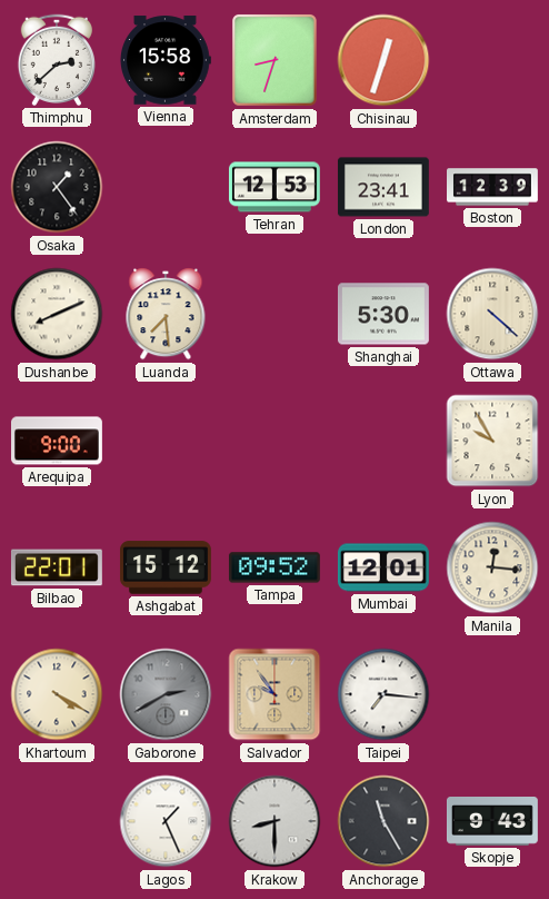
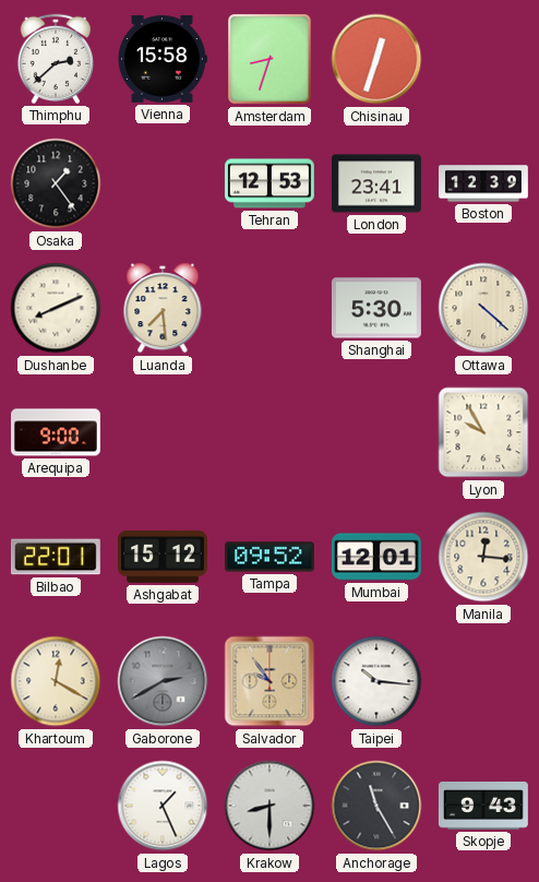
Khartoum: 4:20 -> 12:20
Taipei: 7:16 -> 10:16
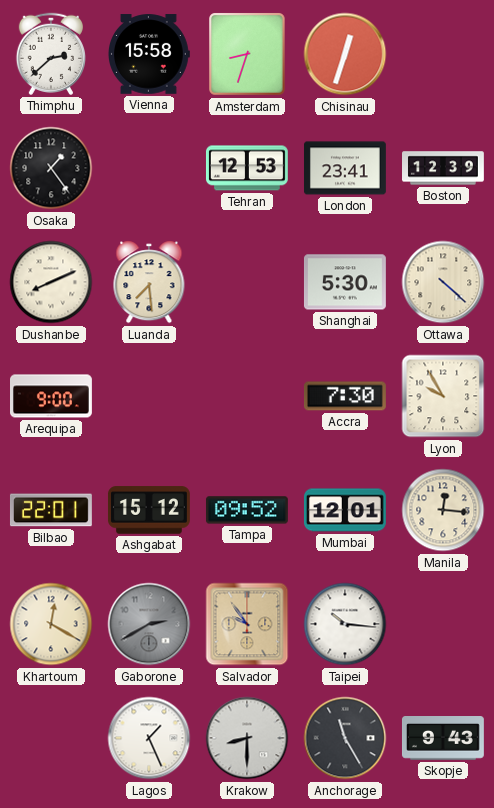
Accra: none -> 7:30
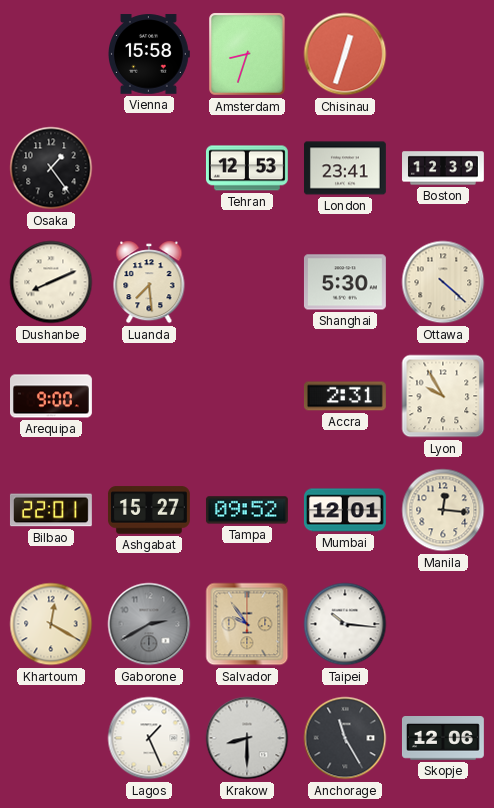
Thimphu: 2:38 -> none
Accra: 7:30 -> 2:31
Ashgabat: 15:12 -> 15:27
Skopje: 9:43 -> 12:06
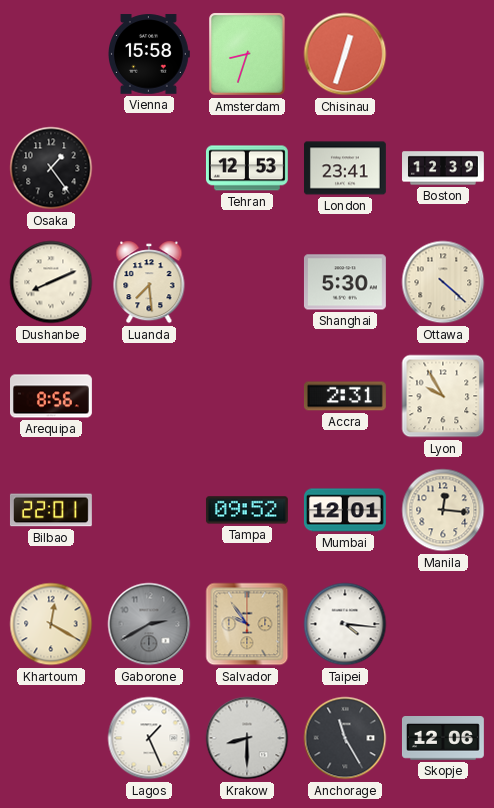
Arequipa: 9:00 -> 8:56
Ashgabat: 15:27 -> none
Taipei: 10:16 -> 4:16
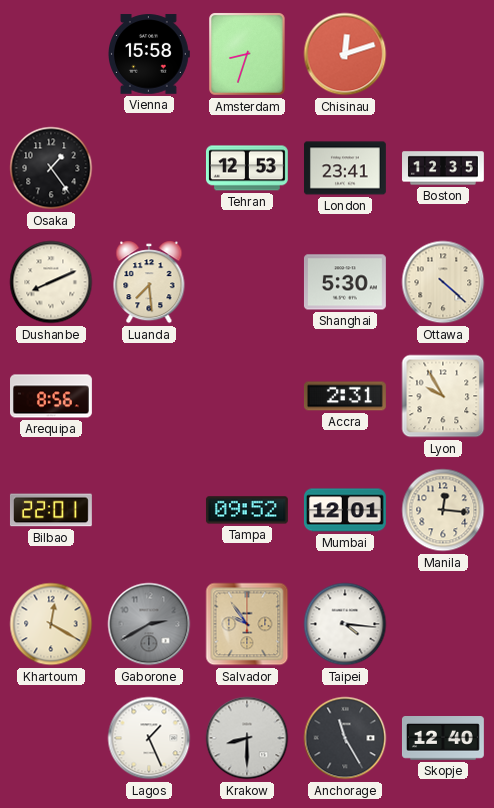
Chisinau: 12:33 -> 12:12
Boston: 12:39 -> 12:35
Skopje: 12:06 -> 12:40
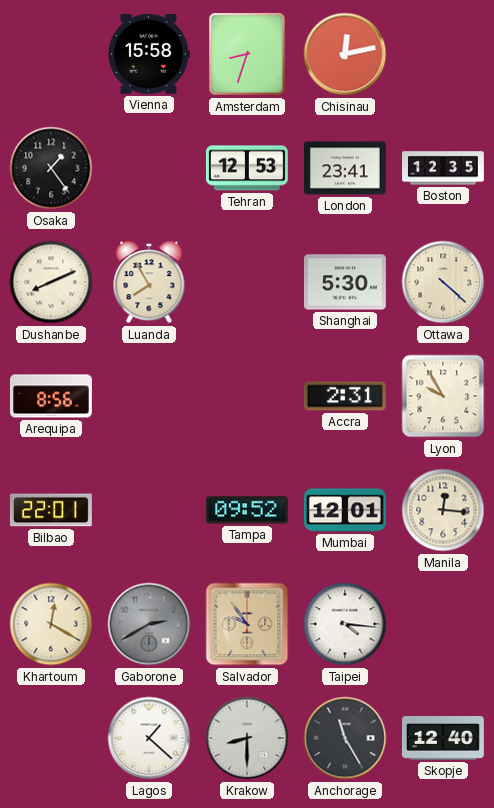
Chisinau: 12:12 -> 12:13
Luanda: 7:29 -> 7:55
Lagos: 1:26 -> 1:22
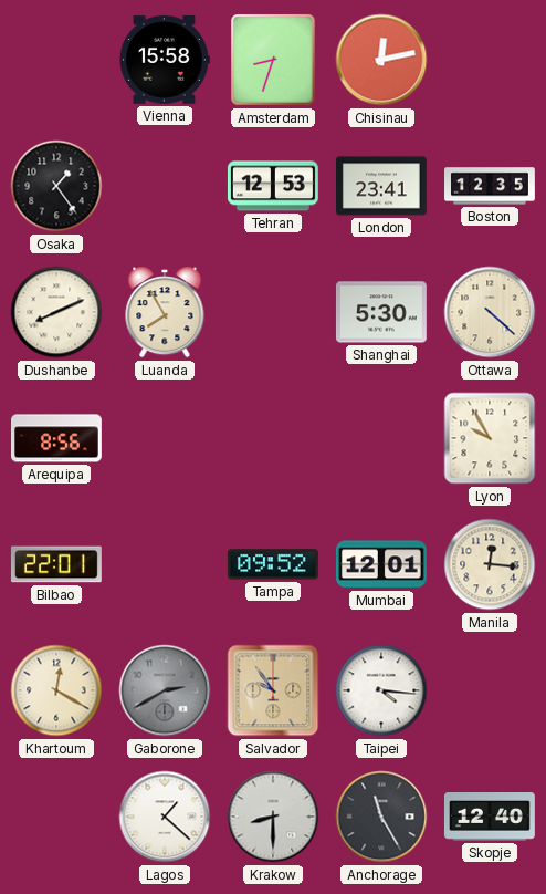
Accra: 2:31 -> none
